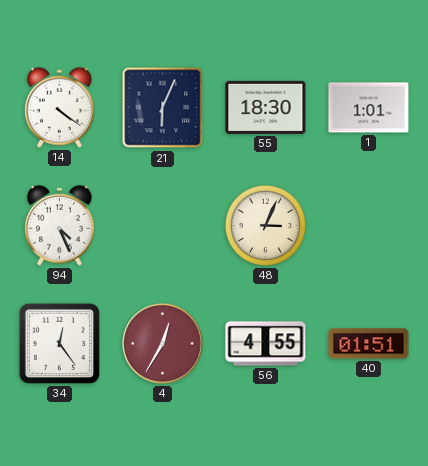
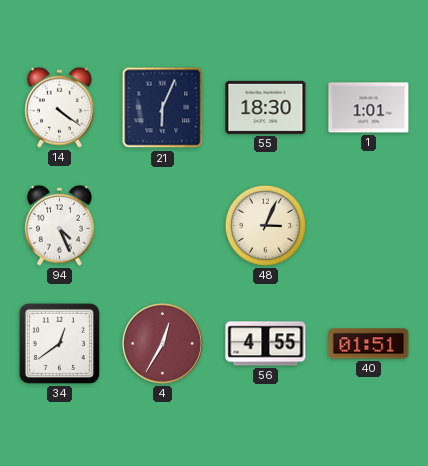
34: 12:24 -> 12:39
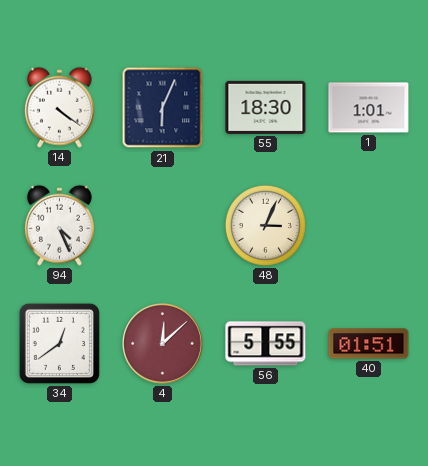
4: 12:35 -> 12:08
56: 4:55 -> 5:55
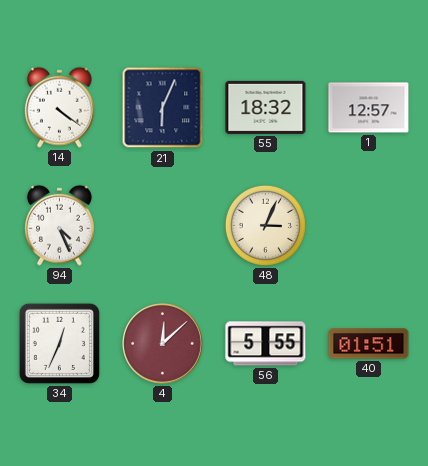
55: 18:30 -> 18:32
1: 1:01 -> 12:57
34: 12:39 -> 12:34
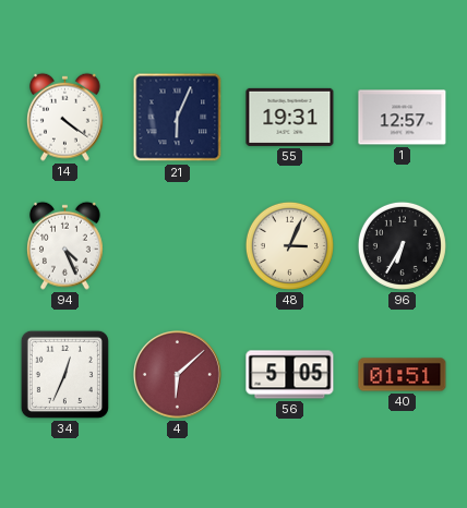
55: 18:32 -> 19:31
96: none -> 6:35
4: 12:08 -> 6:08
56: 5:55 -> 5:05
